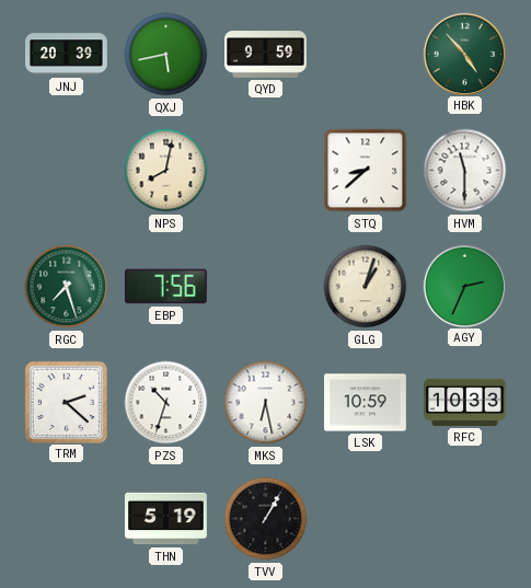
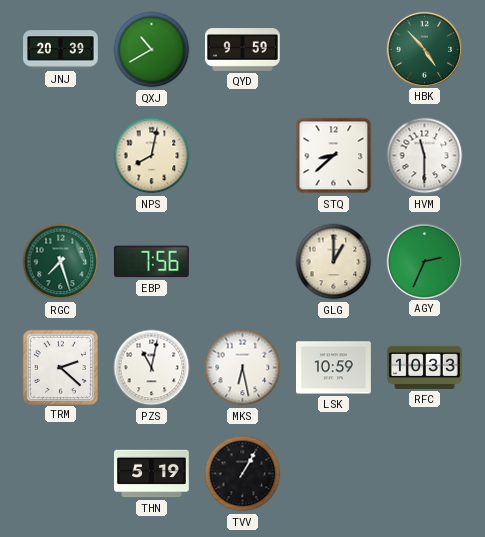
QXJ: 5:43 -> 10:40
GLG: 1:03 -> 1:00
PZS: 10:33 -> 11:02
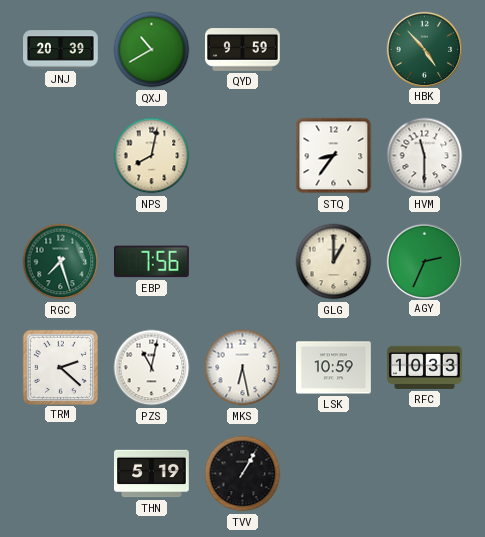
STQ: 8:38 -> 8:36
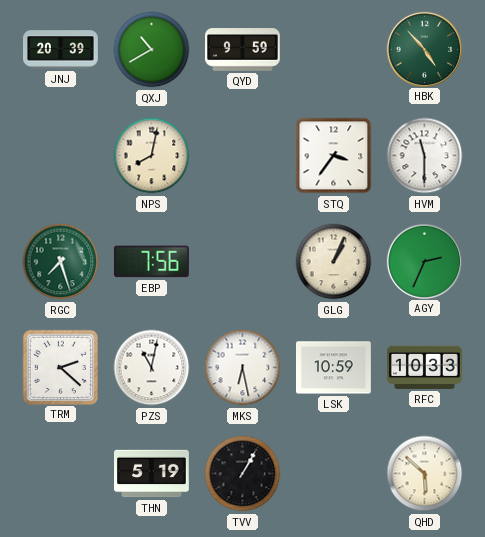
STQ: 8:36 -> 3:36
GLG: 1:00 -> 1:04
QHD: none -> 5:52
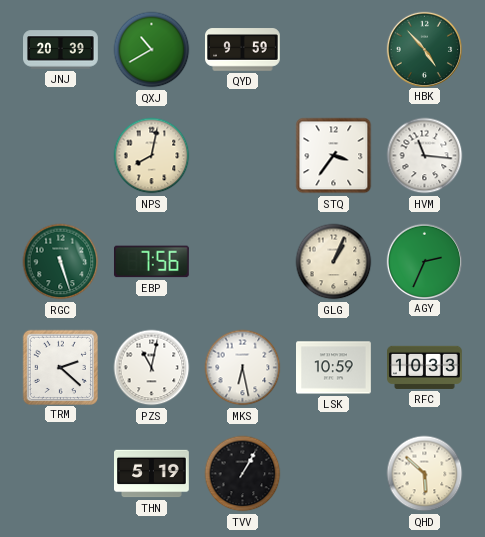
HVM: 11:30 -> 11:16
RGC: 7:27 -> 5:27
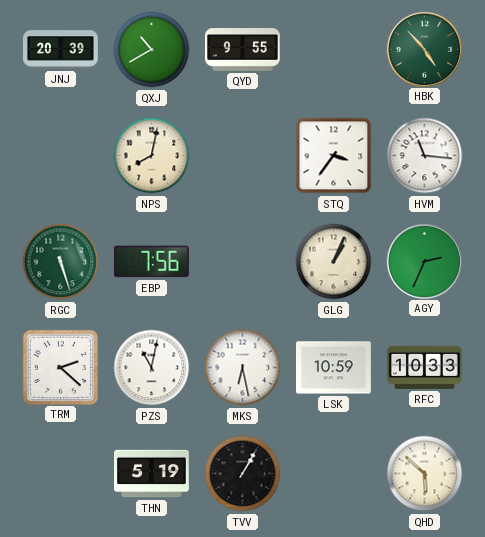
QYD: 9:59 -> 9:55
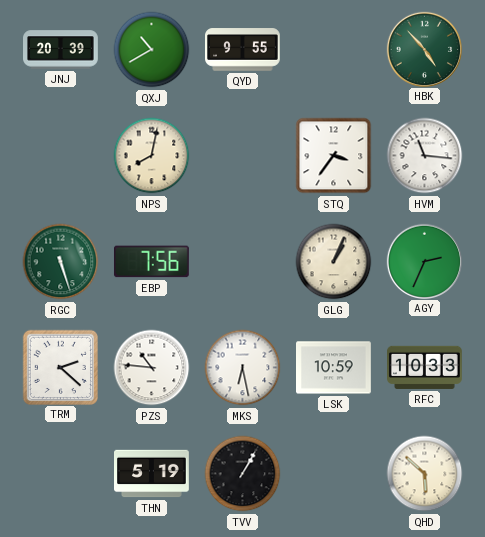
PZS: 11:02 -> 10:46
